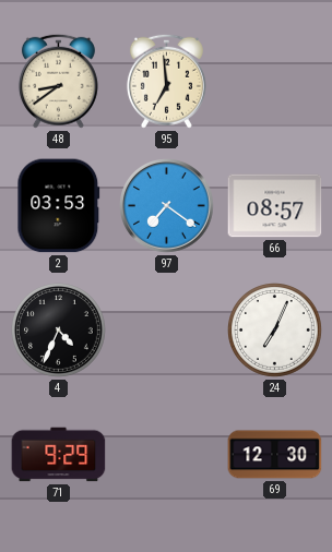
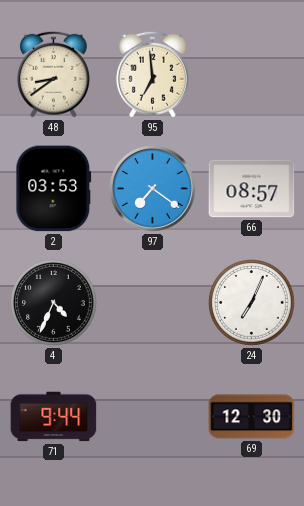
71: 9:29 -> 9:44
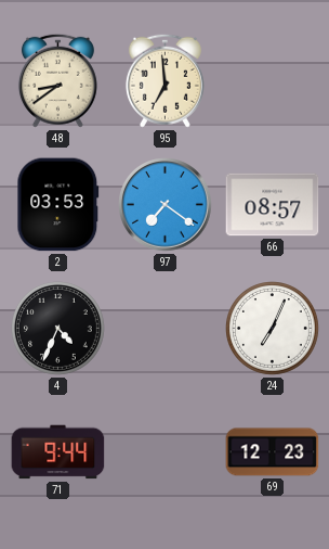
69: 12:30 -> 12:23
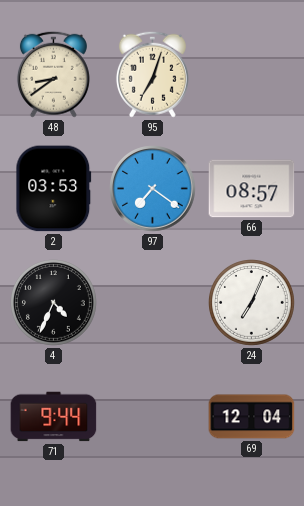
95: 6:59 -> 7:03
69: 12:23 -> 12:04
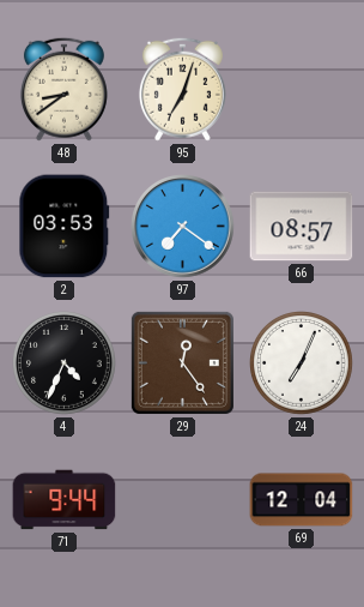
29: none -> 12:24
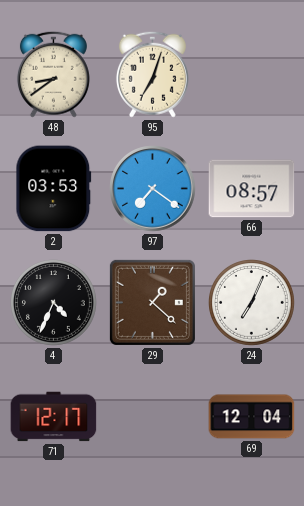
29: 12:24 -> 1:22
71: 9:44 -> 12:17
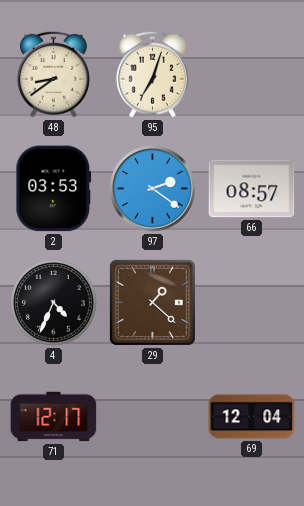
97: 7:21 -> 2:21
24: 7:04 -> none
